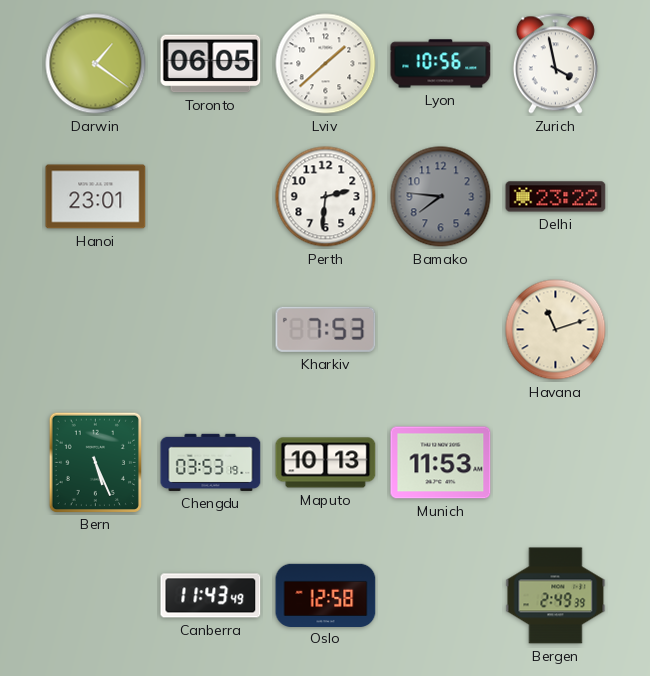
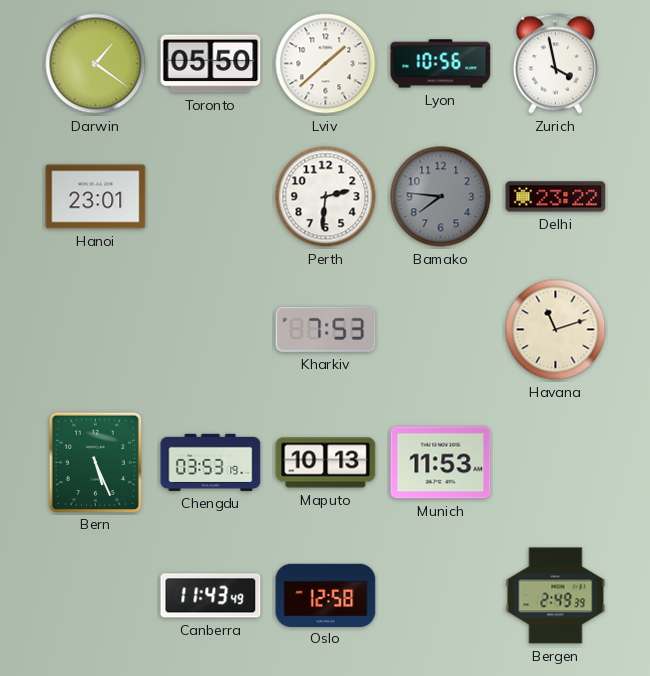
Toronto: 06:05 -> 05:50
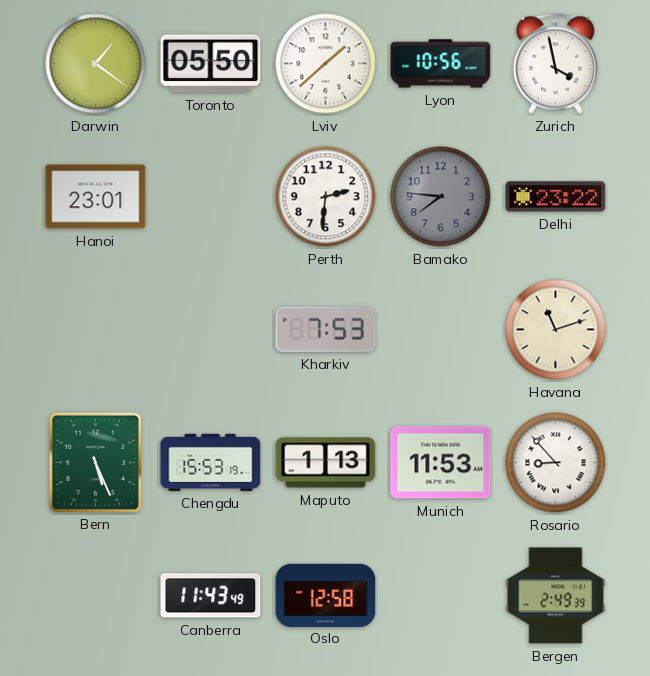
Chengdu: 03:53 -> 15:53
Maputo: 10:13 -> 1:13
Rosario: none -> 8:53
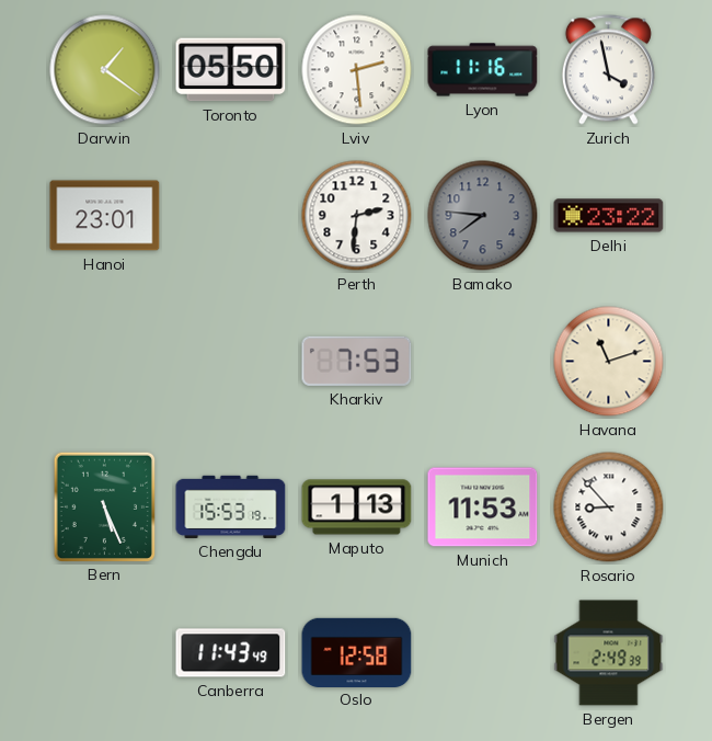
Lviv: 1:38 -> 2:29
Lyon: 10:56 -> 11:16
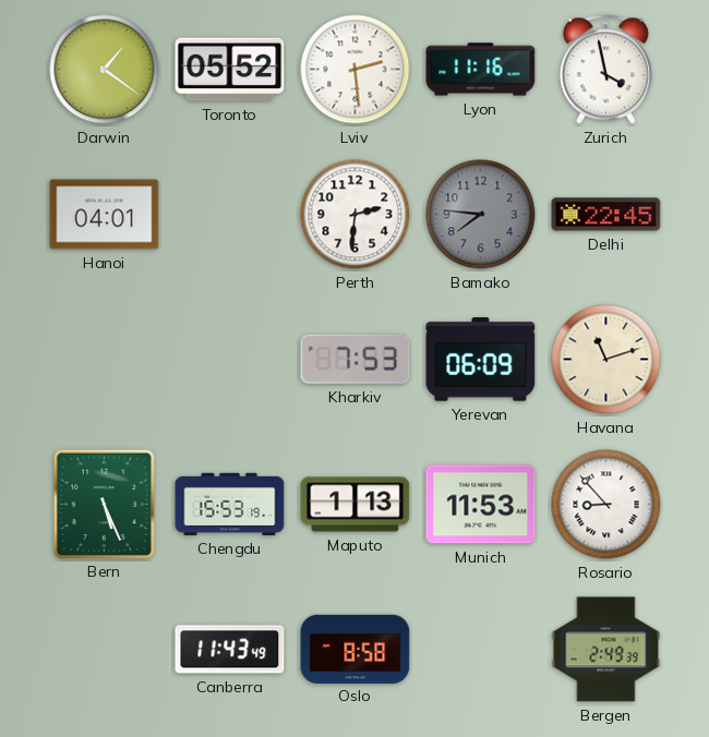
Toronto: 05:50 -> 05:52
Hanoi: 23:01 -> 04:01
Delhi: 23:22 -> 22:45
Yerevan: none -> 06:09
Oslo: 12:58 -> 8:58
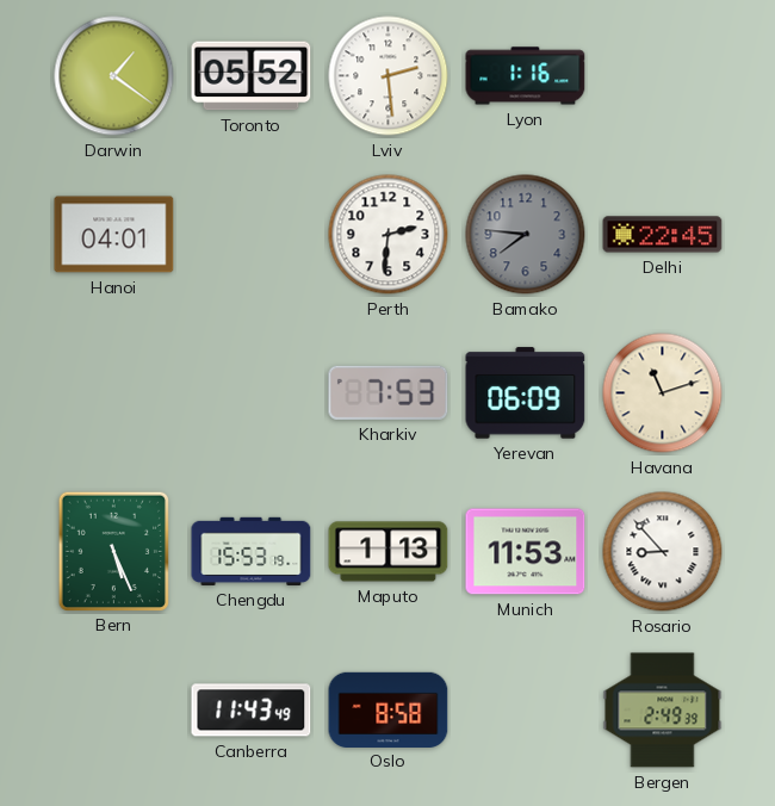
Lyon: 11:16 -> 1:16
Zurich: 3:58 -> none
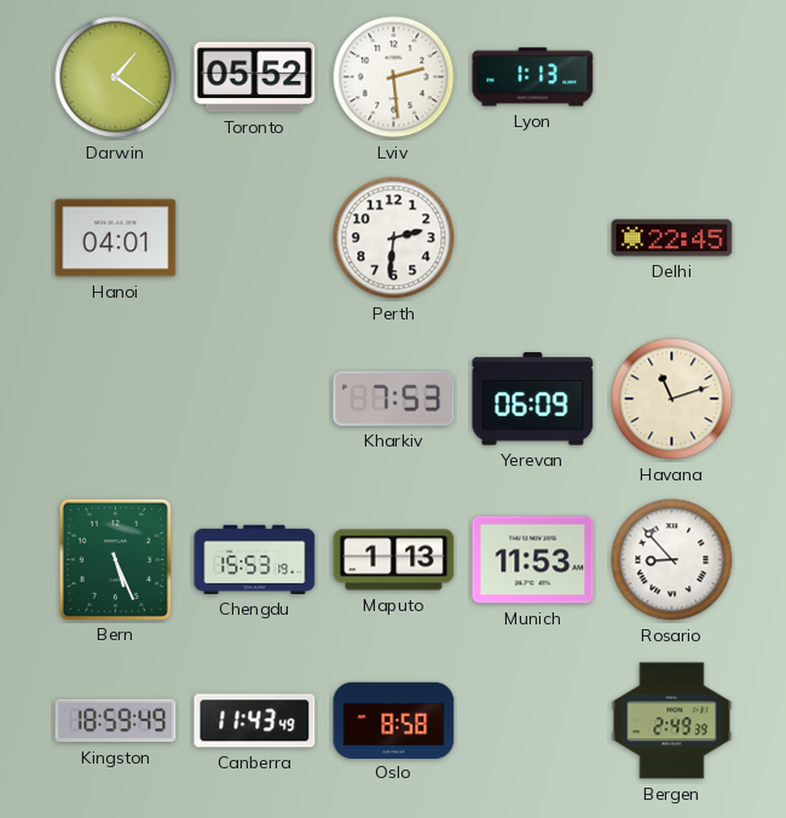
Lyon: 1:16 -> 1:13
Bamako: 7:46 -> none
Kingston: none -> 18:59
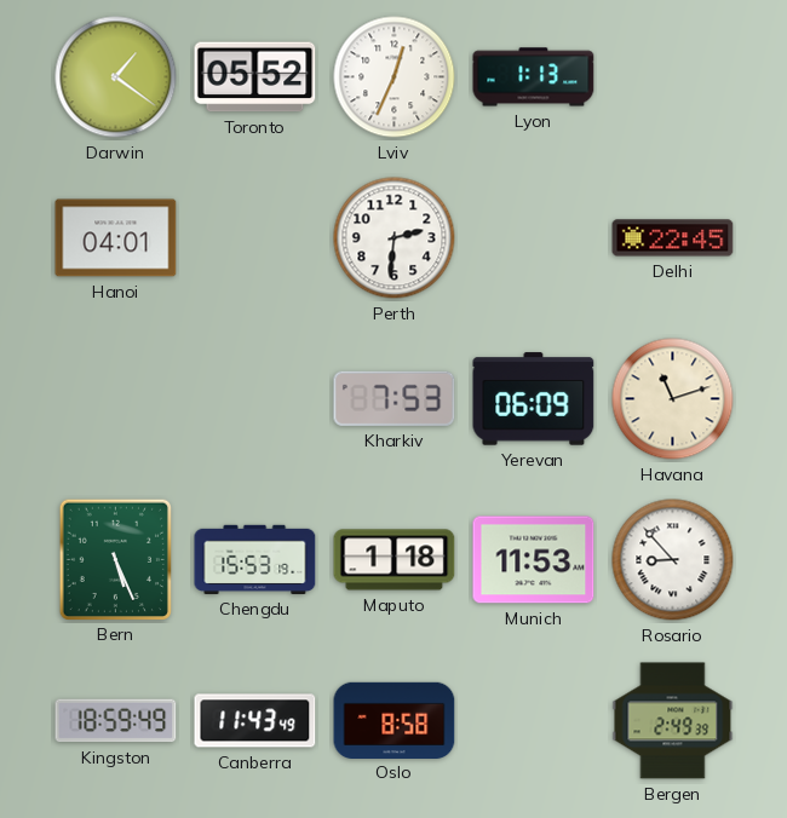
Lviv: 2:29 -> 12:34
Maputo: 1:13 -> 1:18
